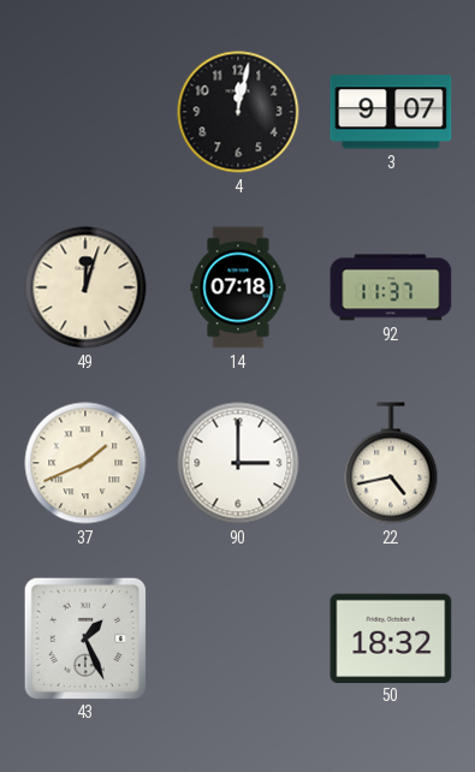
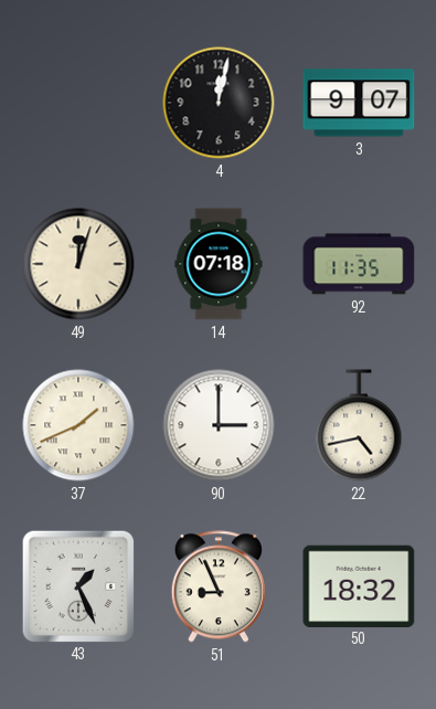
92: 11:37 -> 11:35
51: none -> 8:56
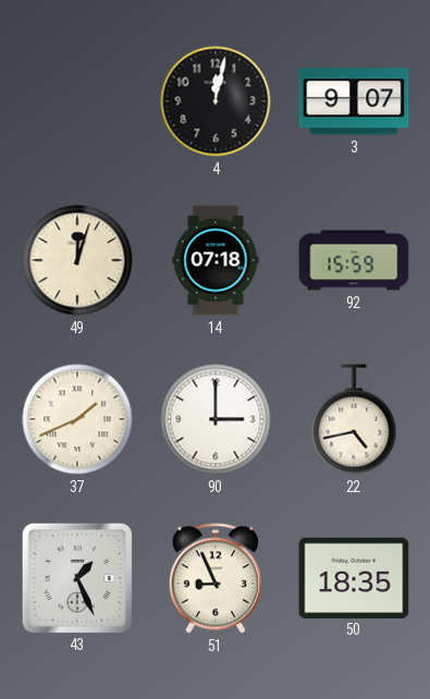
92: 11:35 -> 15:59
50: 18:32 -> 18:35
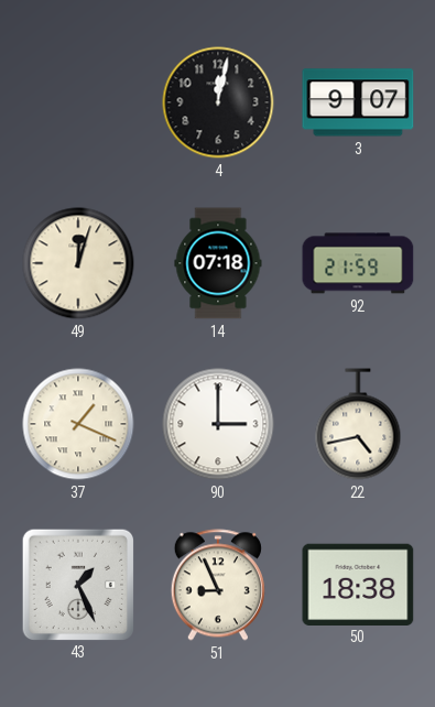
92: 15:59 -> 21:59
37: 1:41 -> 1:19
50: 18:35 -> 18:38
